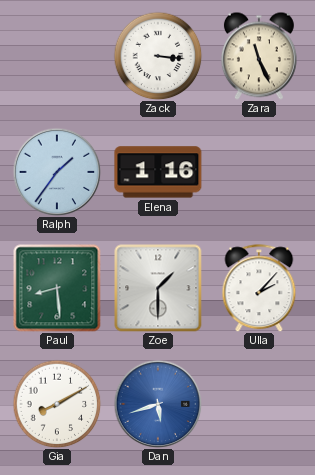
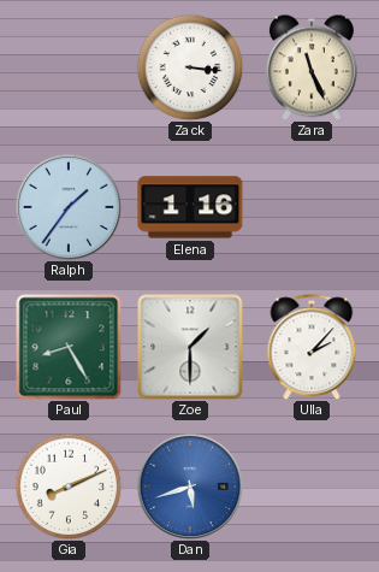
Paul: 8:29 -> 8:25
Gia: 8:10 -> 8:11
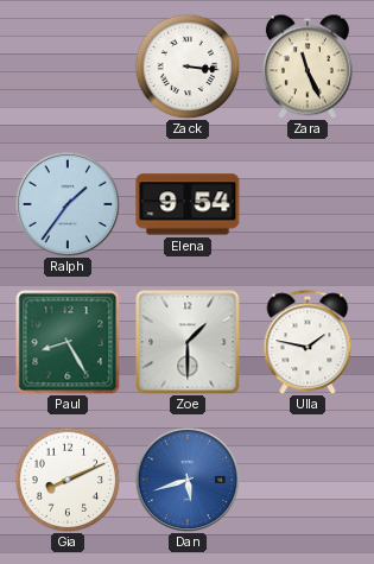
Elena: 1:16 -> 9:54
Ulla: 2:07 -> 1:47
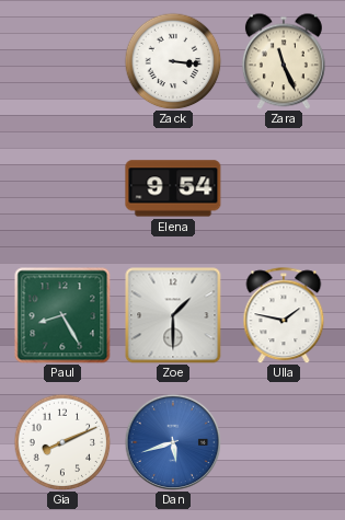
Ralph: 1:36 -> none
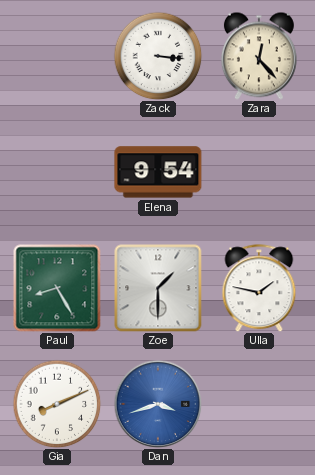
Zara: 11:26 -> 12:23
Dan: 5:42 -> 3:42
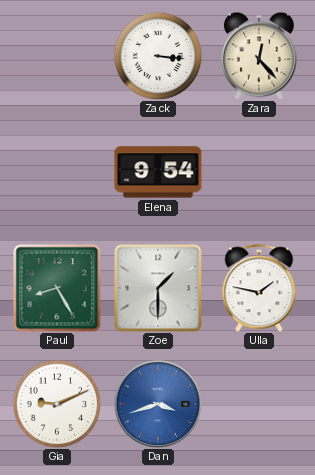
Gia: 8:11 -> 9:11
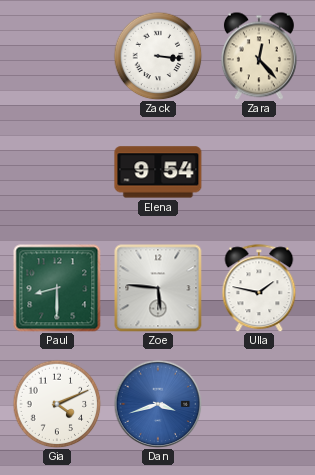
Paul: 8:25 -> 8:30
Zoe: 1:30 -> 5:46
Gia: 9:11 -> 4:11
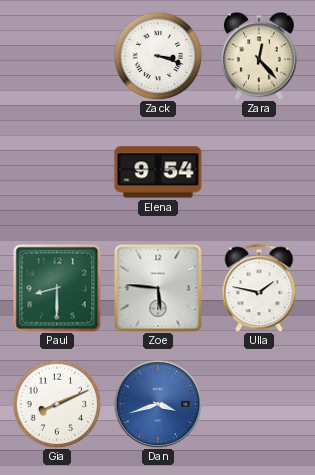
Zack: 3:16 -> 3:18
Gia: 4:11 -> 8:11
